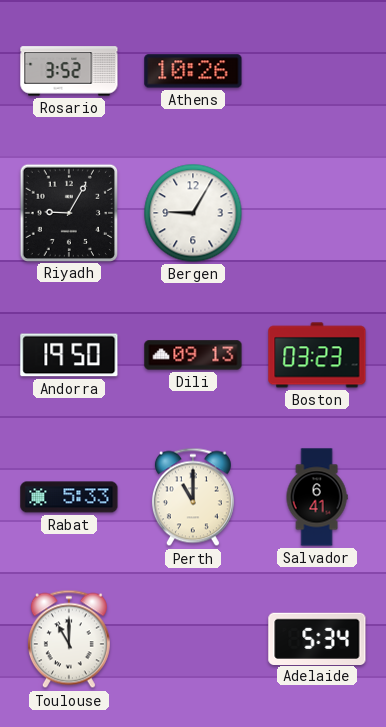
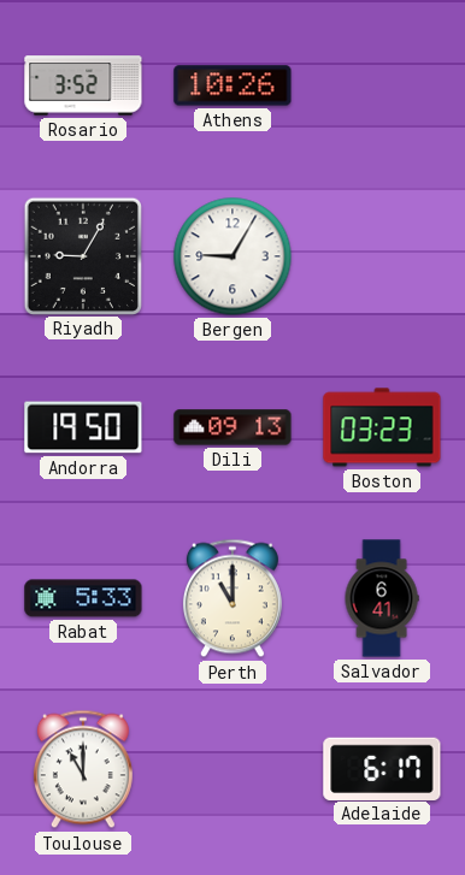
Adelaide: 5:34 -> 6:17
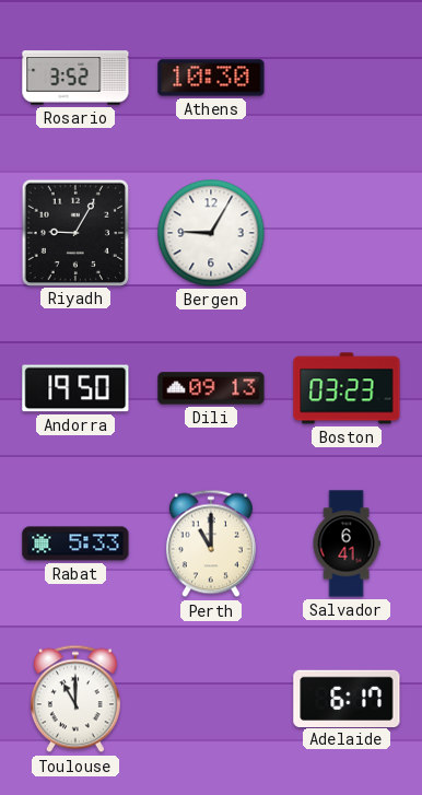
Athens: 10:26 -> 10:30
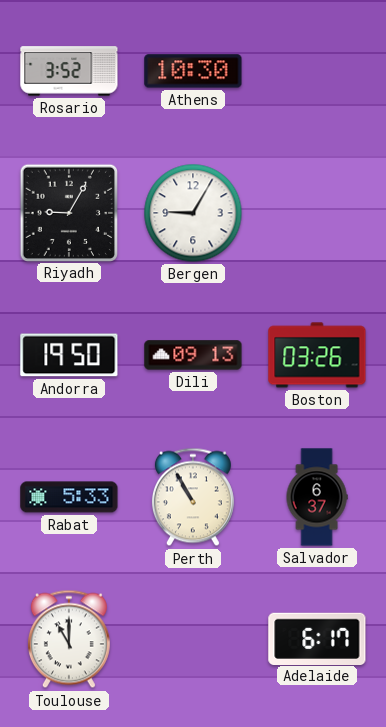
Boston: 03:23 -> 03:26
Perth: 11:00 -> 10:55
Salvador: 6:41 -> 6:37
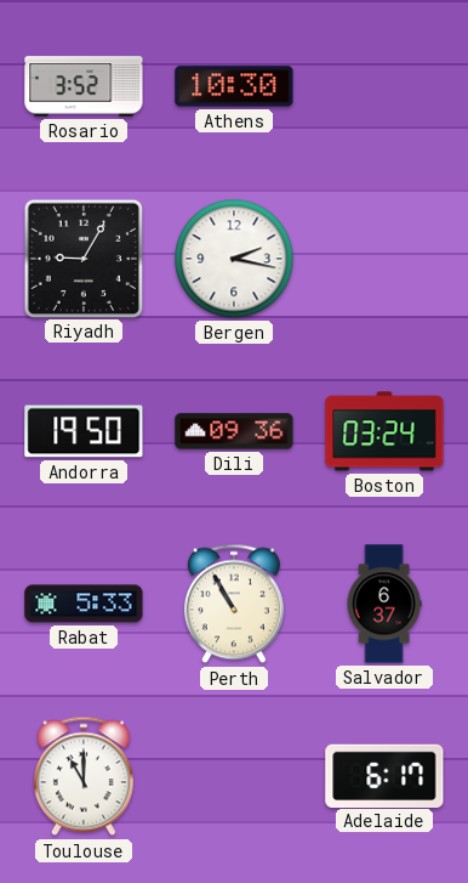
Bergen: 9:05 -> 2:17
Dili: 09:13 -> 09:36
Boston: 03:26 -> 03:24
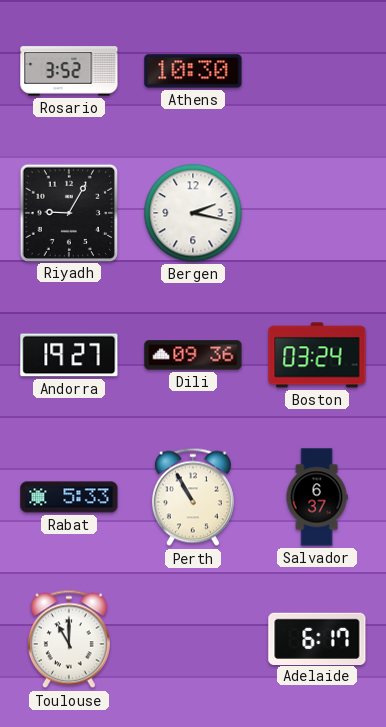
Andorra: 19:50 -> 19:27
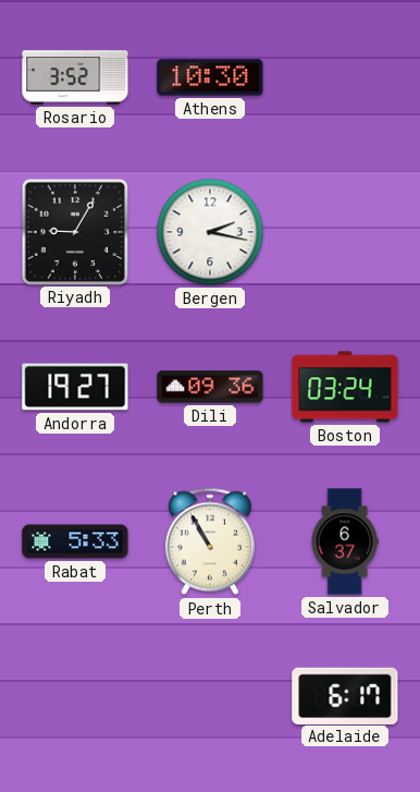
Toulouse: 11:00 -> none
